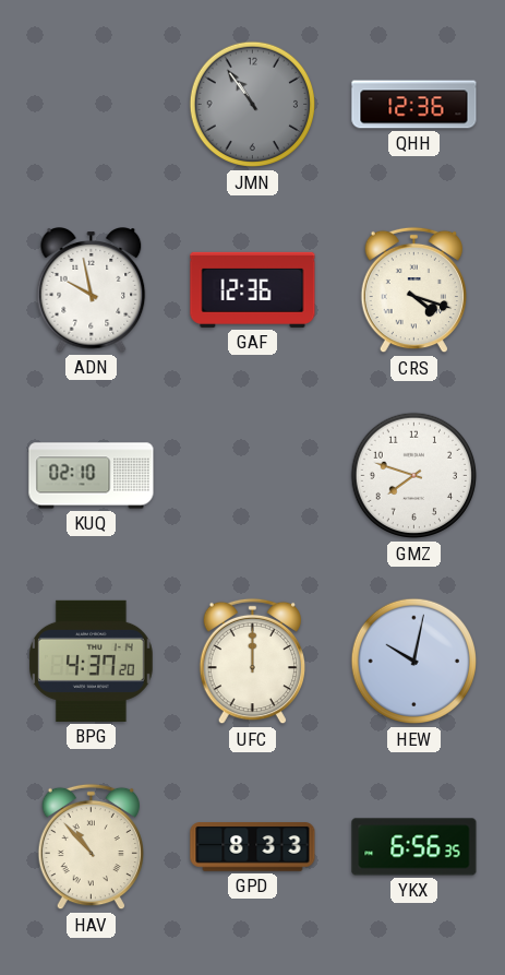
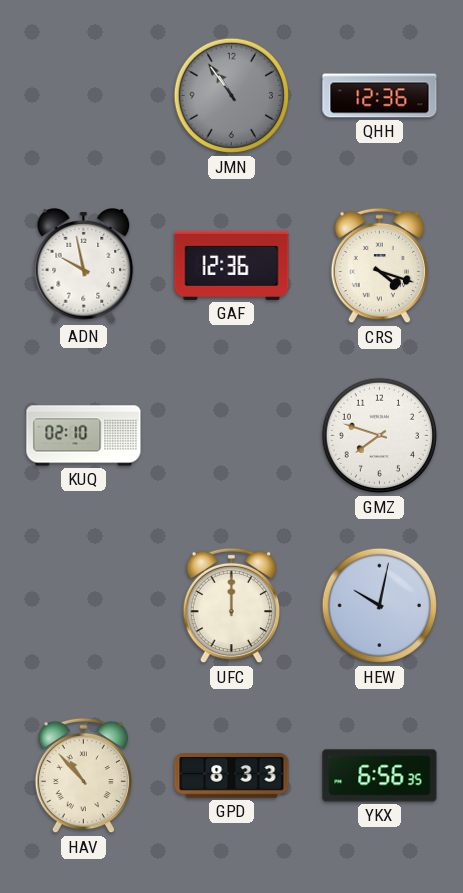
BPG: 4:37 -> none
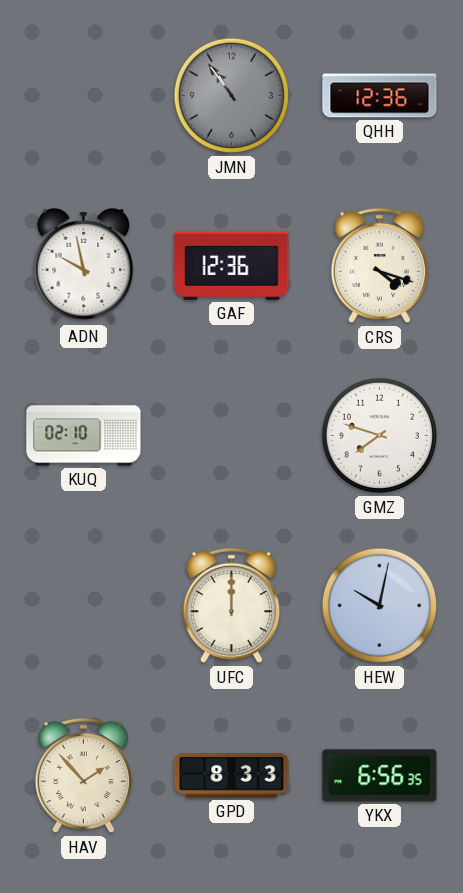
HAV: 10:53 -> 1:53
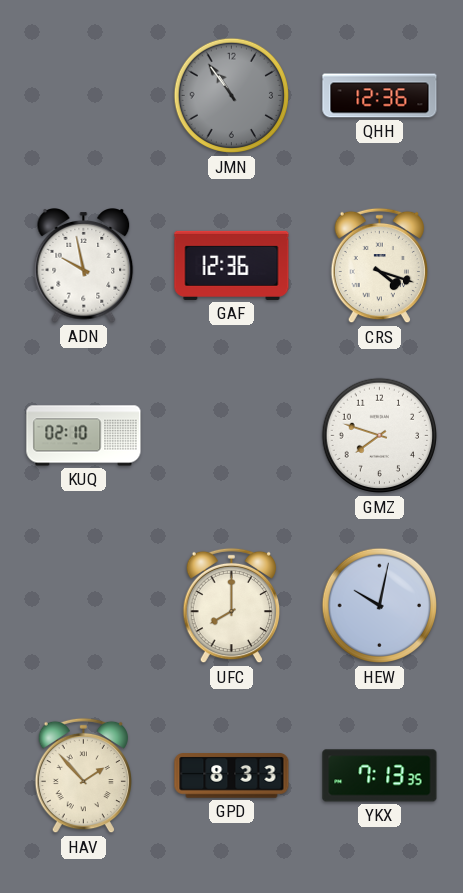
UFC: 12:00 -> 8:00
YKX: 6:56 -> 7:13
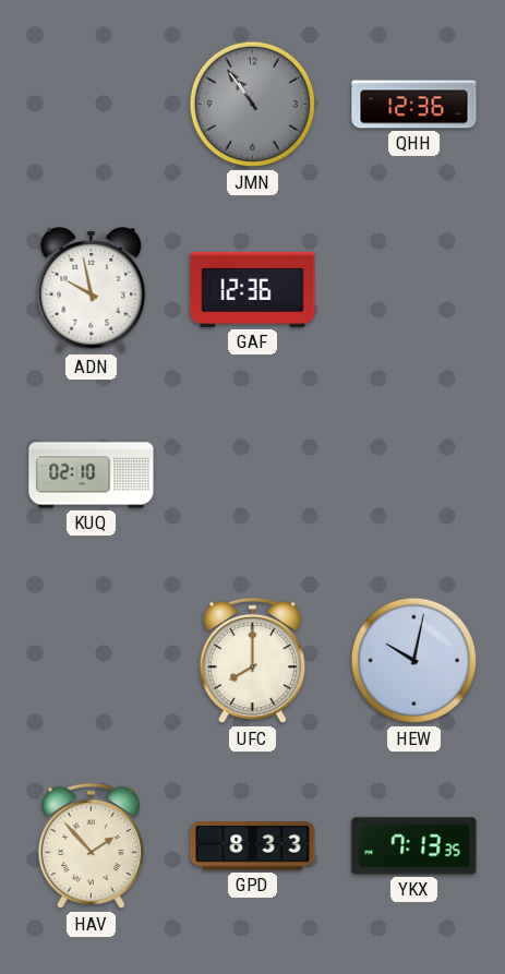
CRS: 4:18 -> none
GMZ: 7:48 -> none
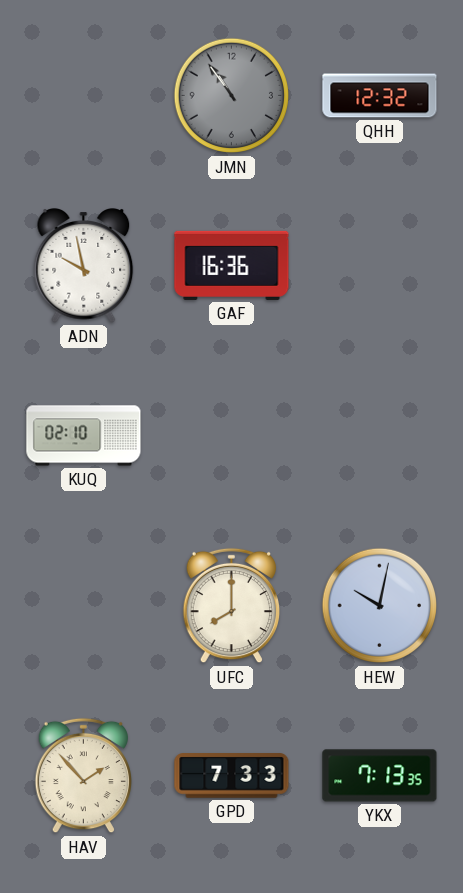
QHH: 12:36 -> 12:32
GAF: 12:36 -> 16:36
GPD: 8:33 -> 7:33
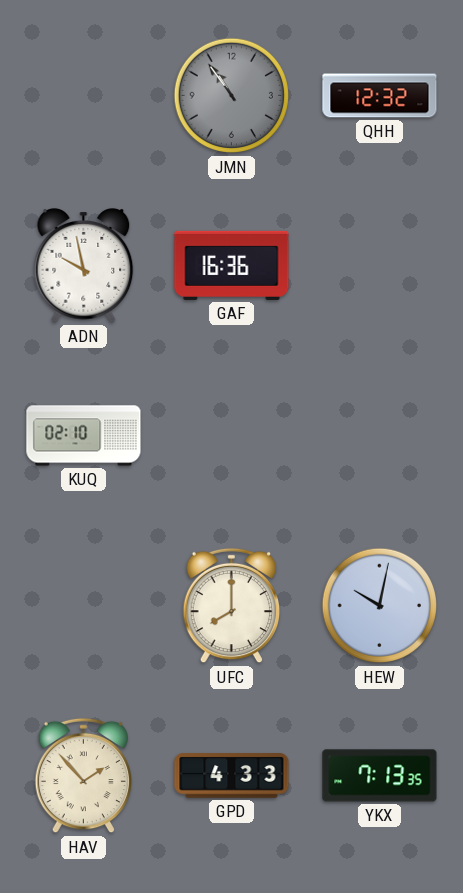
GPD: 7:33 -> 4:33
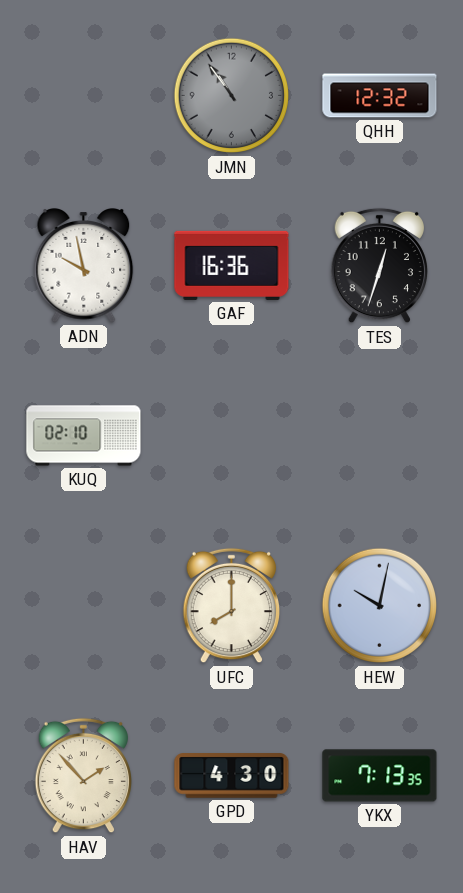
TES: none -> 12:33
GPD: 4:33 -> 4:30
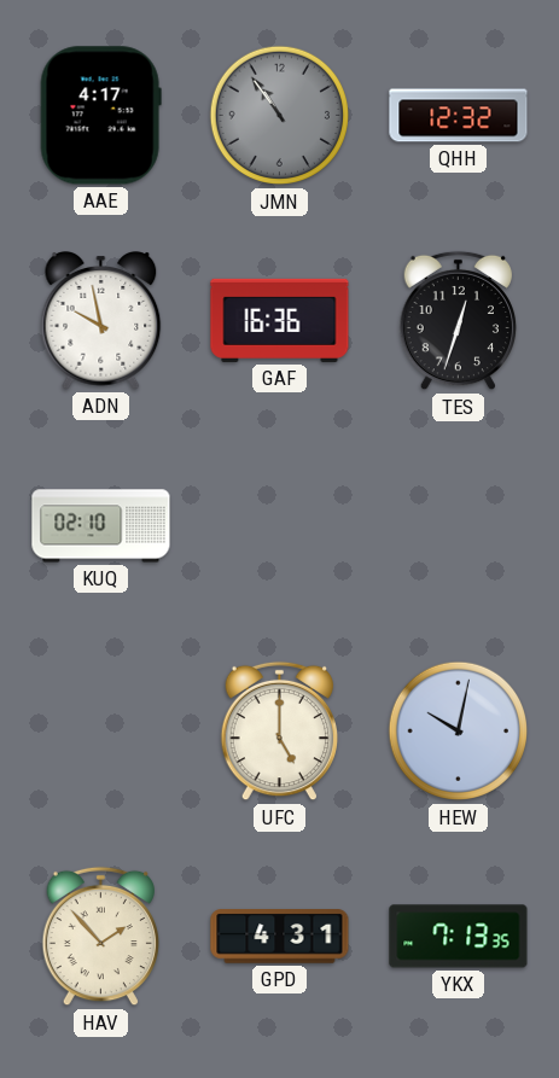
AAE: none -> 4:17
UFC: 8:00 -> 5:00
GPD: 4:30 -> 4:31
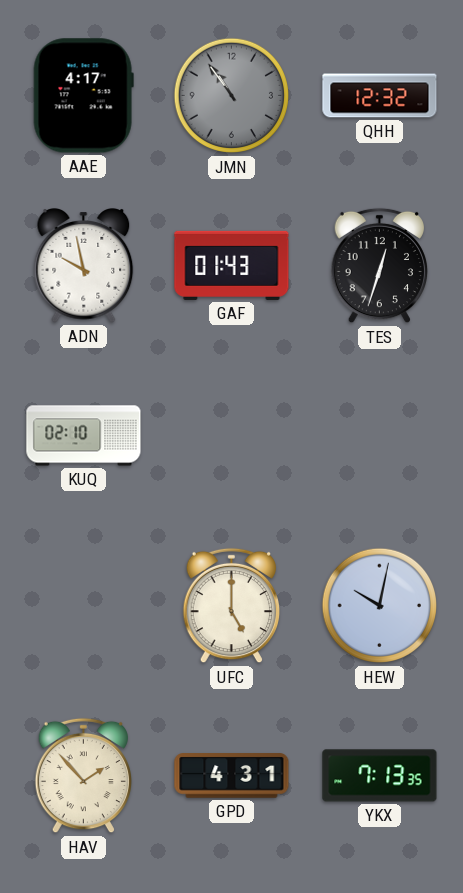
GAF: 16:36 -> 01:43
